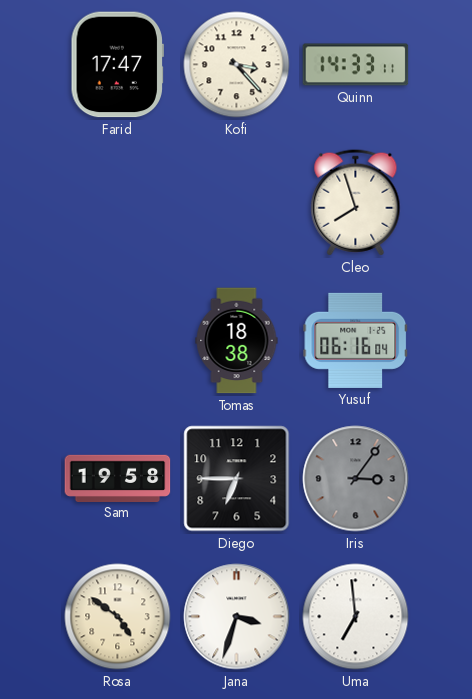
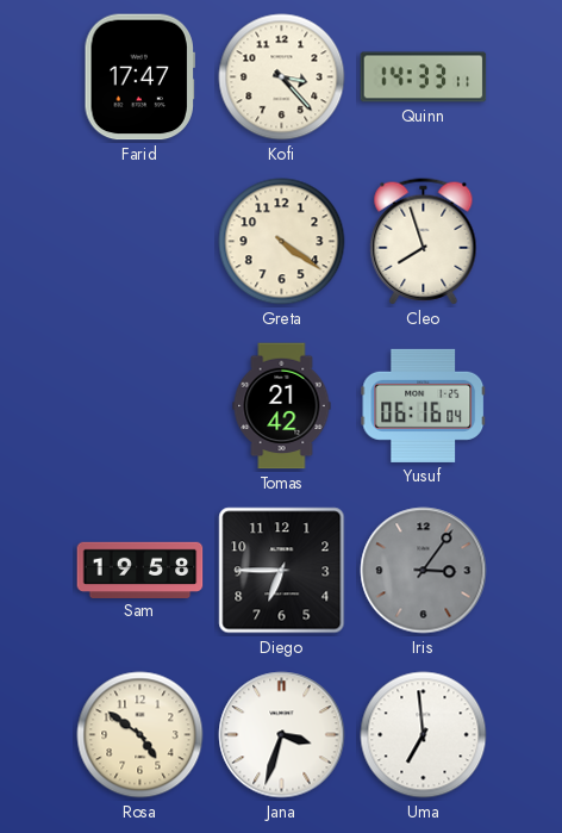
Greta: none -> 4:21
Tomas: 18:38 -> 21:42
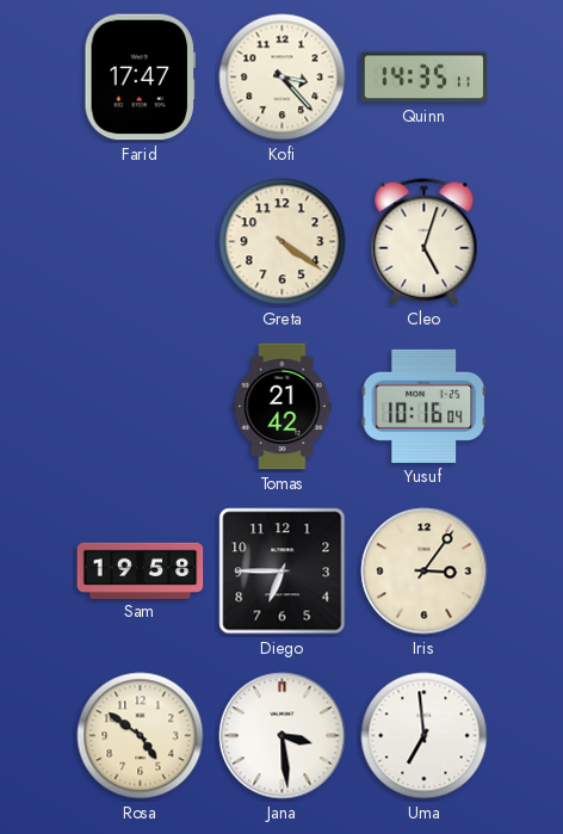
Quinn: 14:33 -> 14:35
Cleo: 7:57 -> 5:03
Yusuf: 06:16 -> 10:16
Iris dial: grey -> cream
Jana: 3:33 -> 3:29
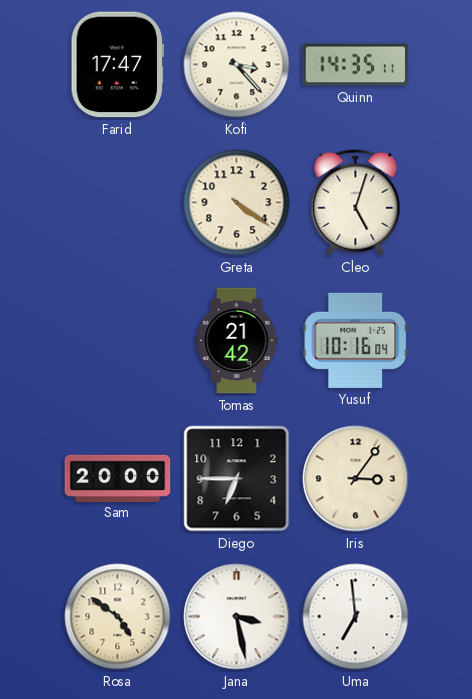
Sam: 19:58 -> 20:00
Jana: 3:29 -> 3:28
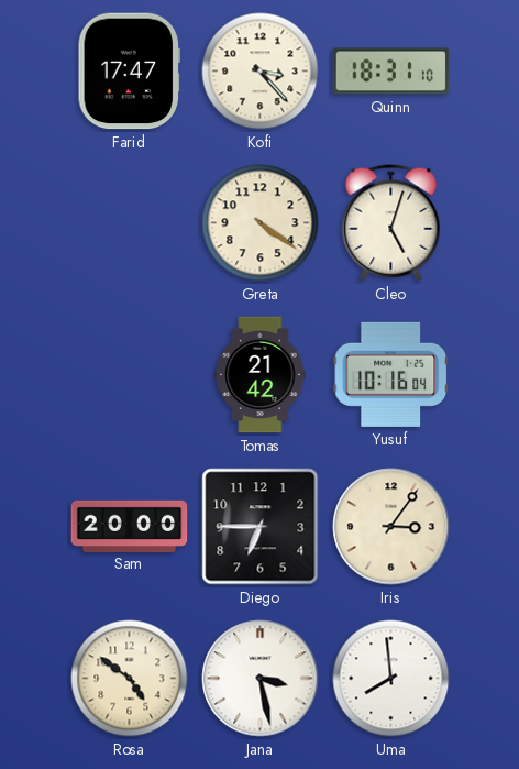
Quinn: 14:35 -> 18:31
Uma: 6:59 -> 7:59
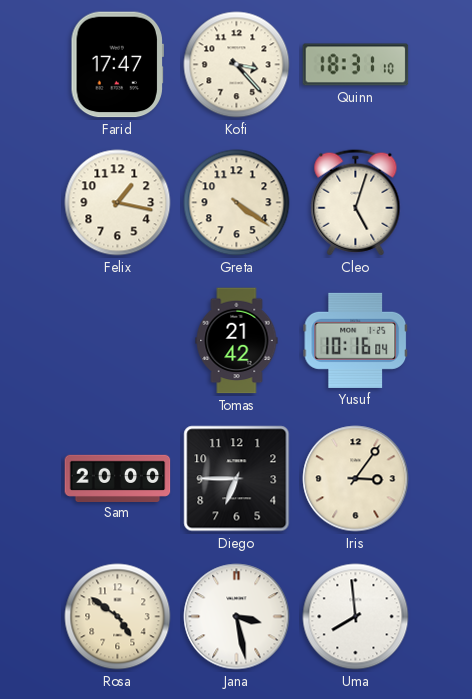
Felix: none -> 1:17
